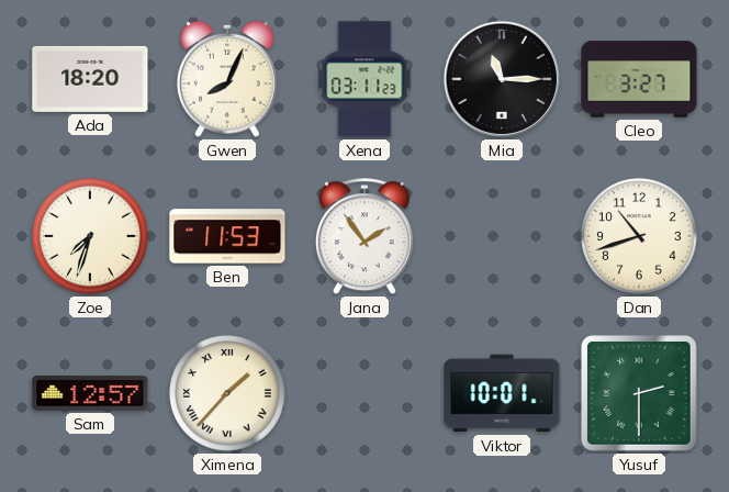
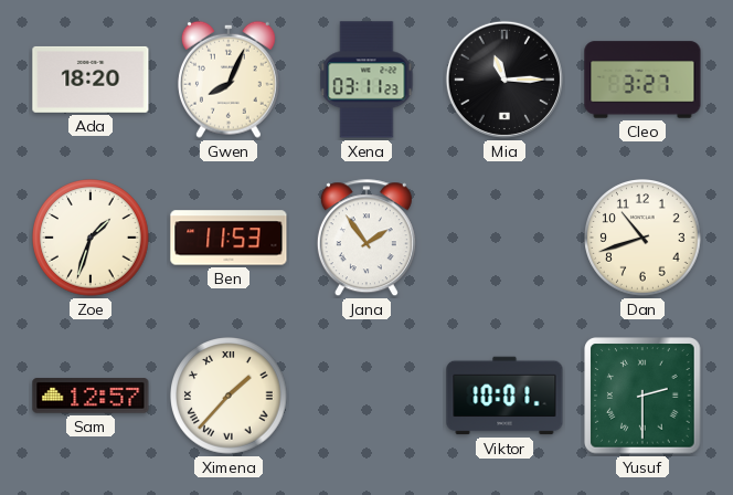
Zoe: 7:33 -> 1:33
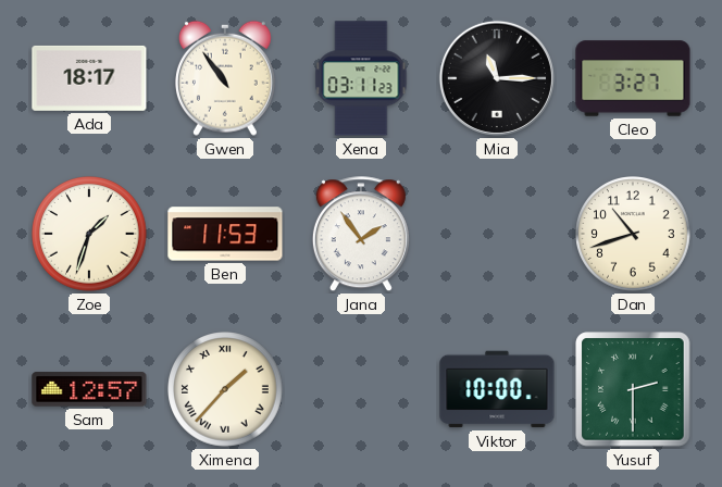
Ada: 18:20 -> 18:17
Gwen: 8:04 -> 10:54
Viktor: 10:01 -> 10:00
